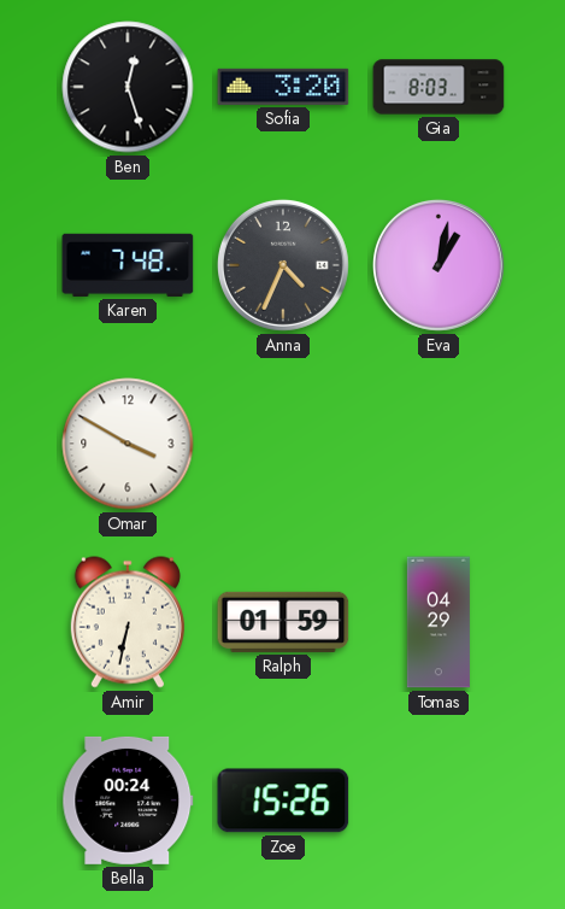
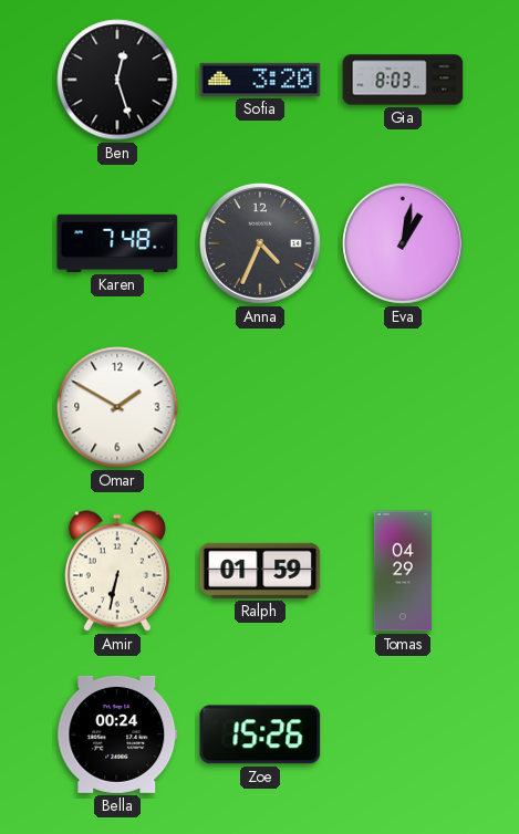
Omar: 3:50 -> 1:50
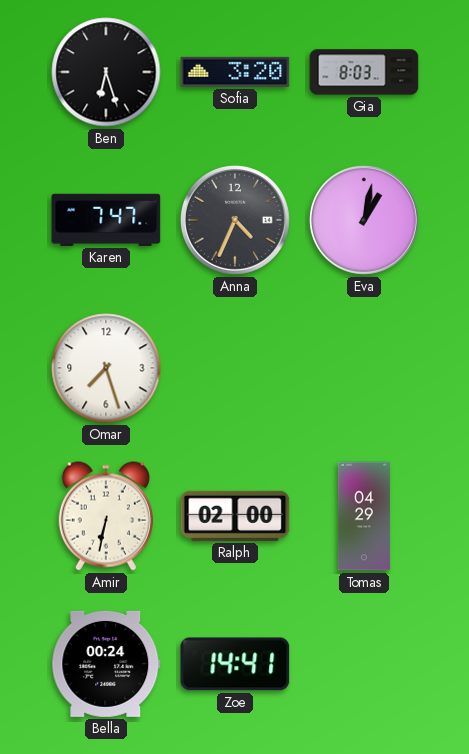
Ben: 12:27 -> 6:27
Karen: 7:48 -> 7:47
Omar: 1:50 -> 7:27
Ralph: 01:59 -> 02:00
Zoe: 15:26 -> 14:41
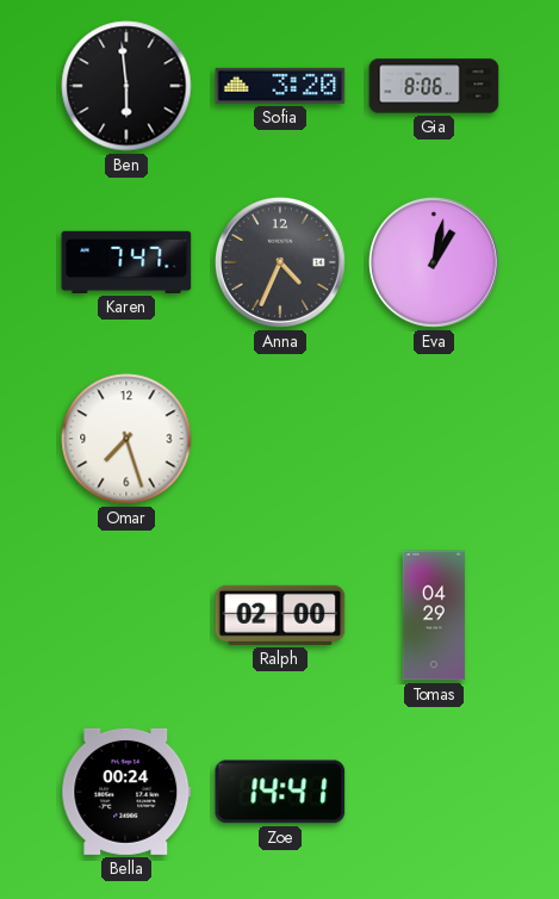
Ben: 6:27 -> 5:59
Gia: 8:03 -> 8:06
Amir: 6:32 -> none
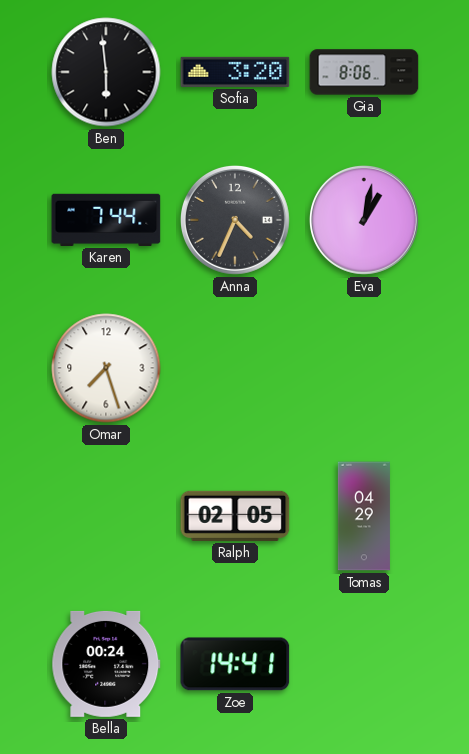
Karen: 7:47 -> 7:44
Ralph: 02:00 -> 02:05
